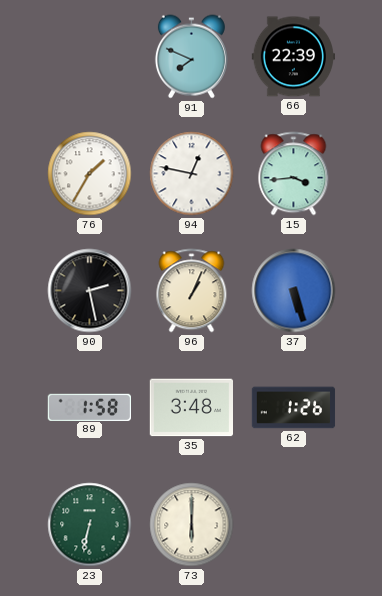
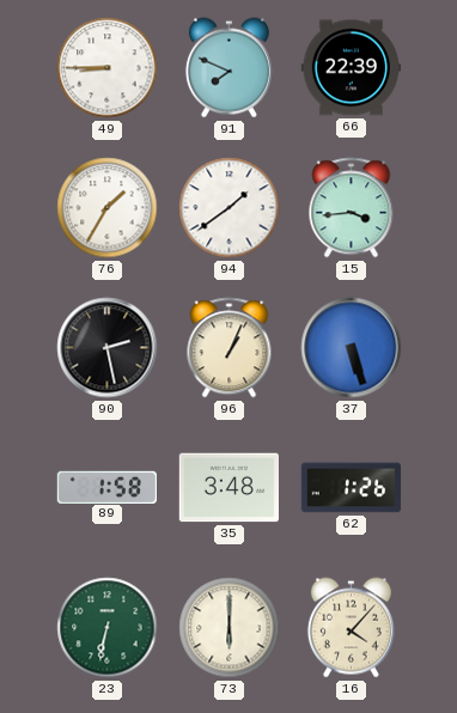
49: none -> 8:45
94: 12:47 -> 1:39
16: none -> 4:07
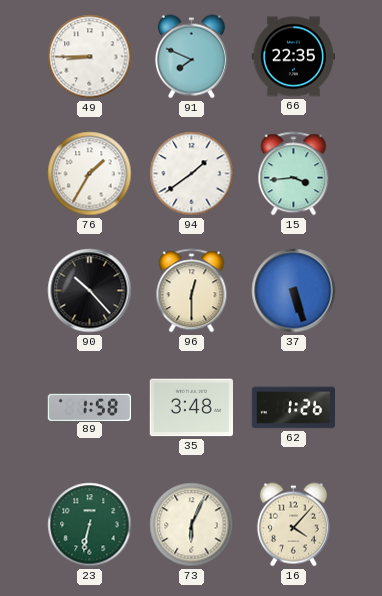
66: 22:39 -> 22:35
90: 2:28 -> 10:23
96: 1:04 -> 12:30
73: 6:00 -> 6:04
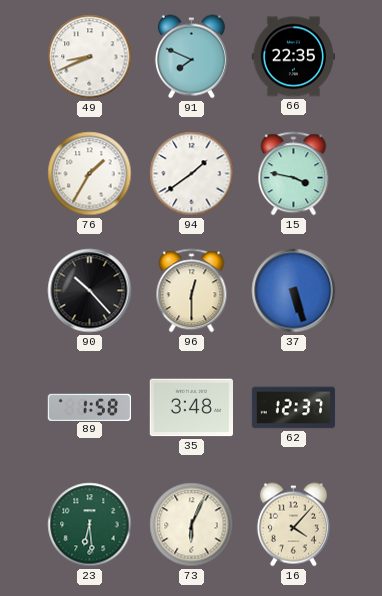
49: 8:45 -> 8:41
15: 3:44 -> 3:47
62: 1:26 -> 12:37
23: 6:32 -> 6:29
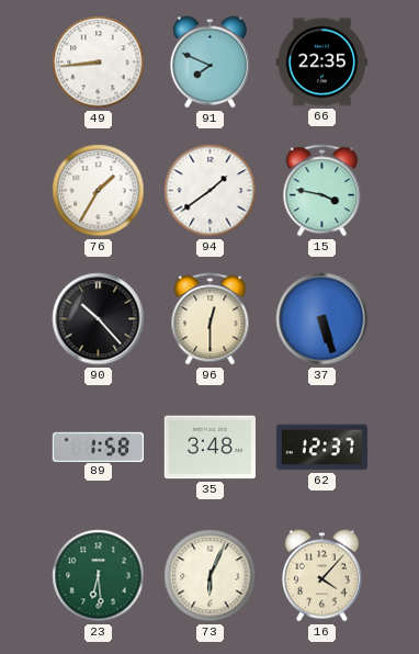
49: 8:41 -> 8:44
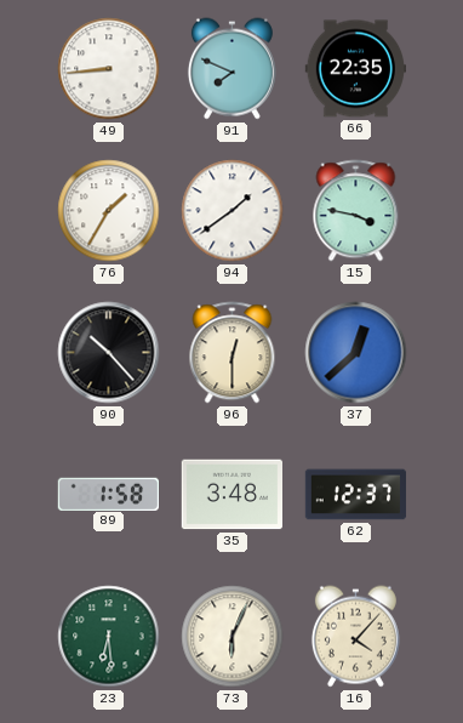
37: 5:27 -> 12:38
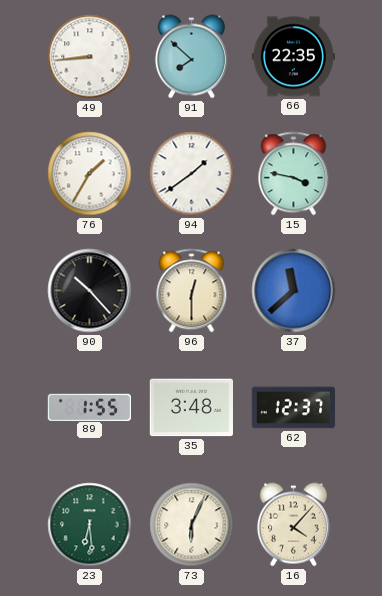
91: 7:49 -> 7:52
37: 12:38 -> 11:38
89: 1:58 -> 1:55
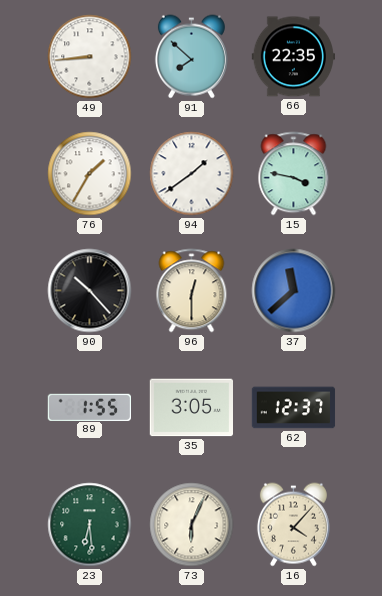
35: 3:48 -> 3:05
